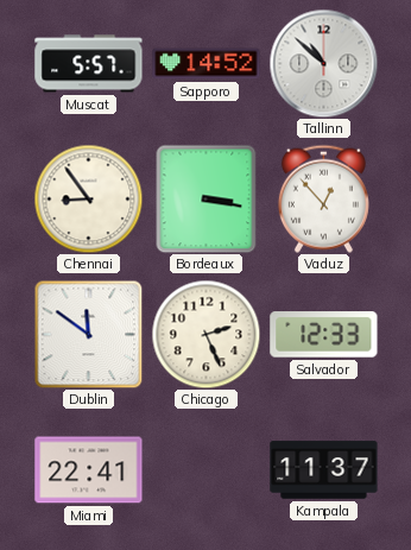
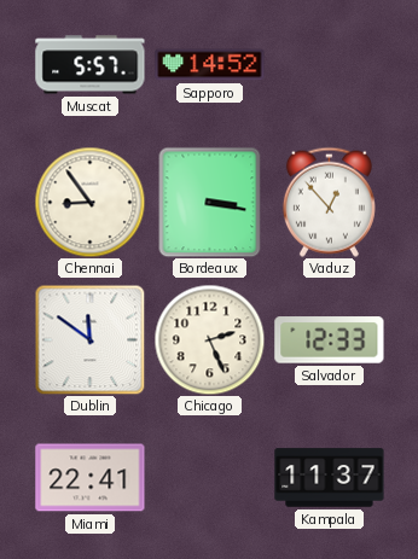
Tallinn: 10:52 -> none
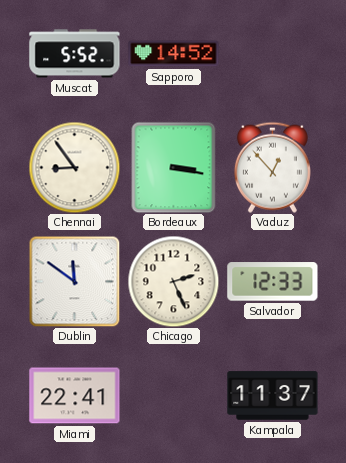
Muscat: 5:57 -> 5:52
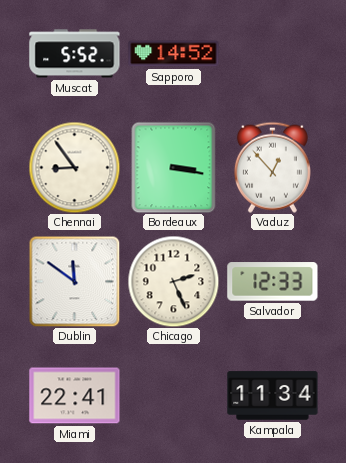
Kampala: 11:37 -> 11:34
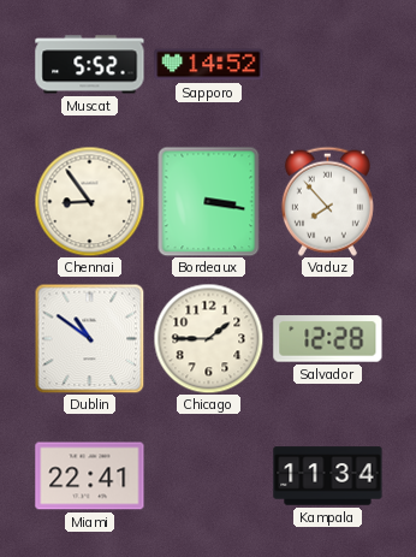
Vaduz: 12:53 -> 7:53
Dublin: 11:51 -> 10:51
Chicago: 2:26 -> 1:45
Salvador: 12:33 -> 12:28
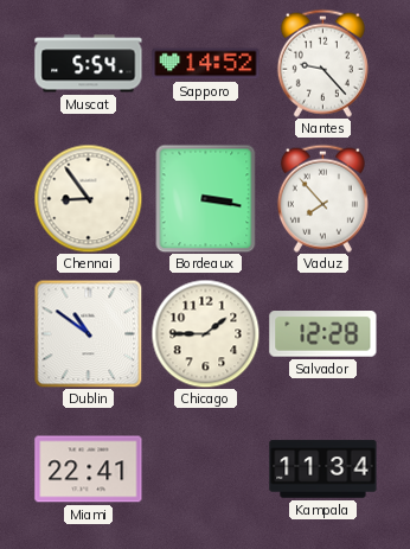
Muscat: 5:52 -> 5:54
Nantes: none -> 9:23
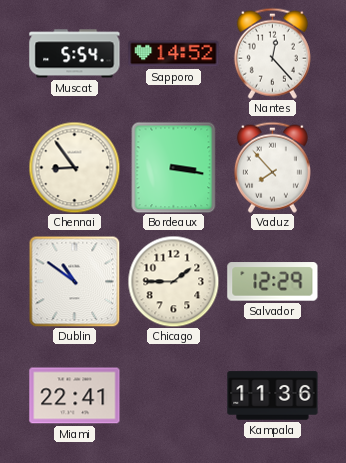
Nantes: 9:23 -> 12:23
Salvador: 12:28 -> 12:29
Kampala: 11:34 -> 11:36
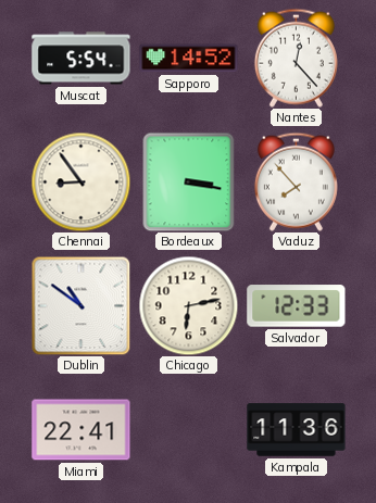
Chicago: 1:45 -> 6:13
Salvador: 12:29 -> 12:33
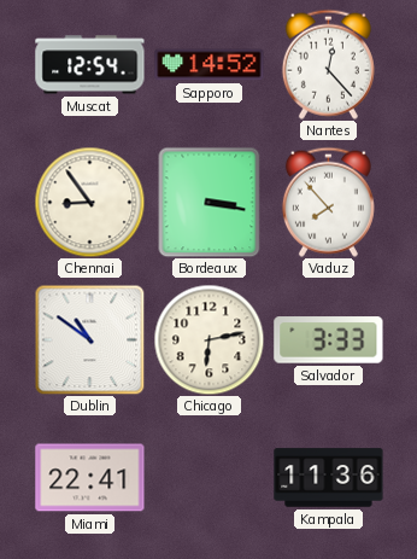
Muscat: 5:54 -> 12:54
Salvador: 12:33 -> 3:33
